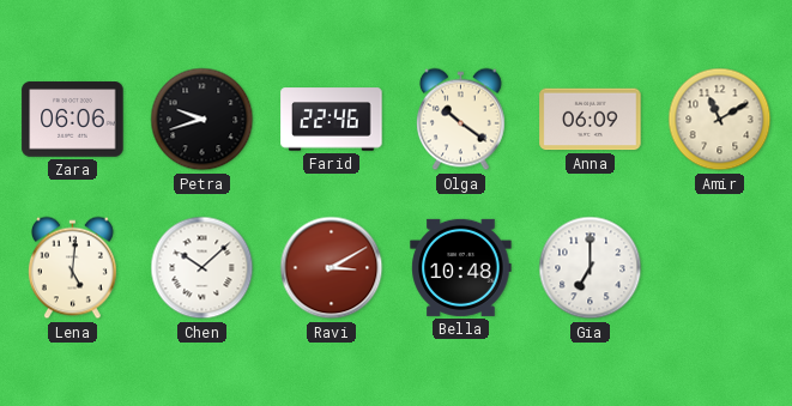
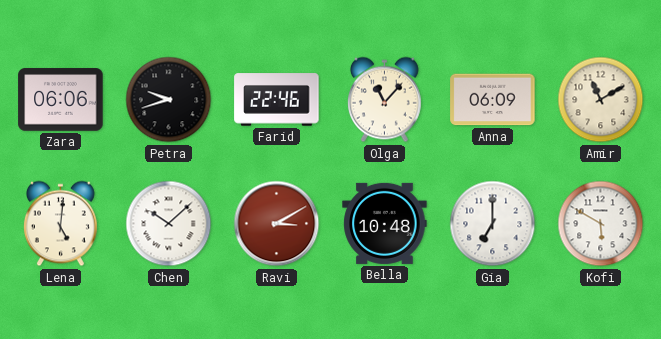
Olga: 10:21 -> 11:07
Kofi: none -> 5:50
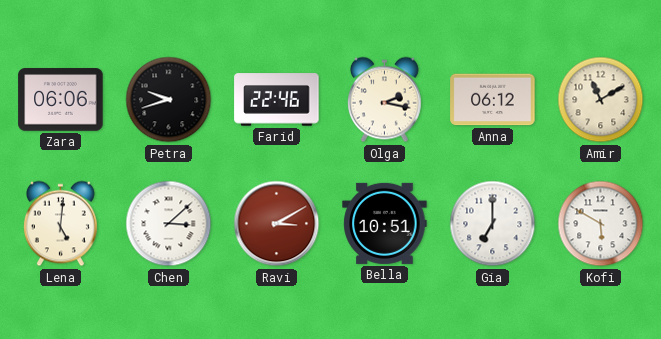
Olga: 11:07 -> 2:17
Anna: 06:09 -> 06:12
Chen: 10:08 -> 3:08
Bella: 10:48 -> 10:51
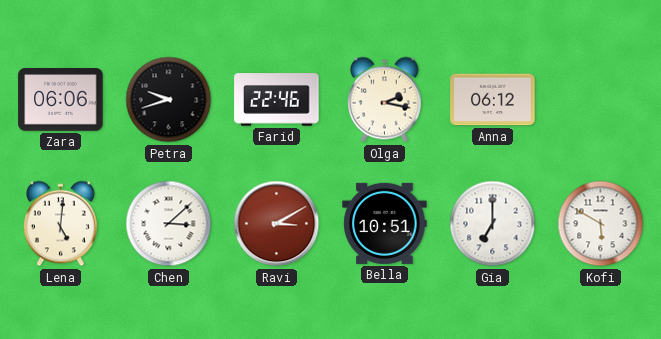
Amir: 11:10 -> none
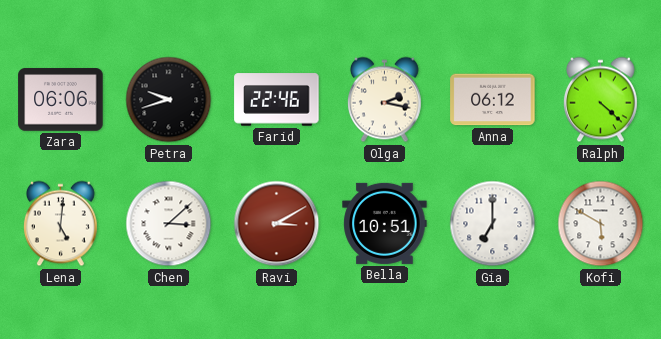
Ralph: none -> 4:22
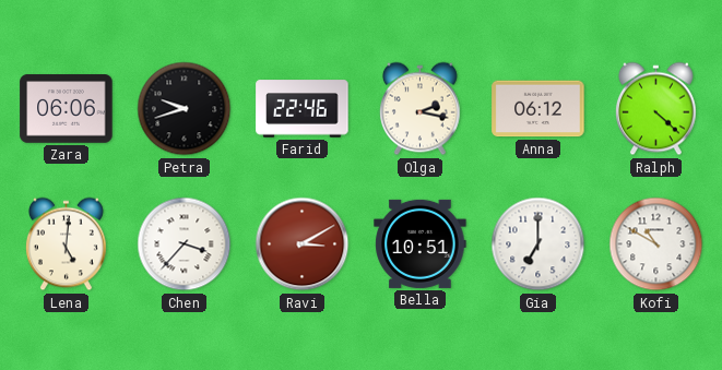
Chen: 3:08 -> 3:37
Kofi: 5:50 -> 10:50
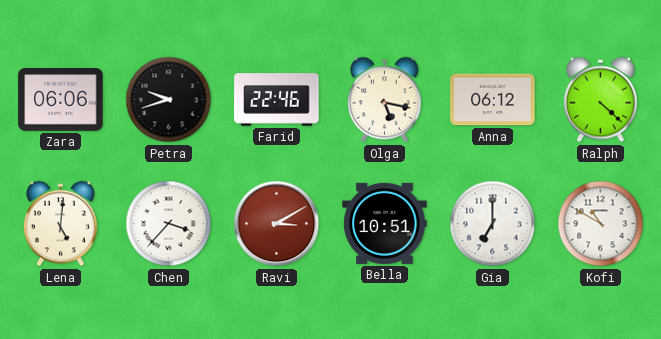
Olga: 2:17 -> 5:17
